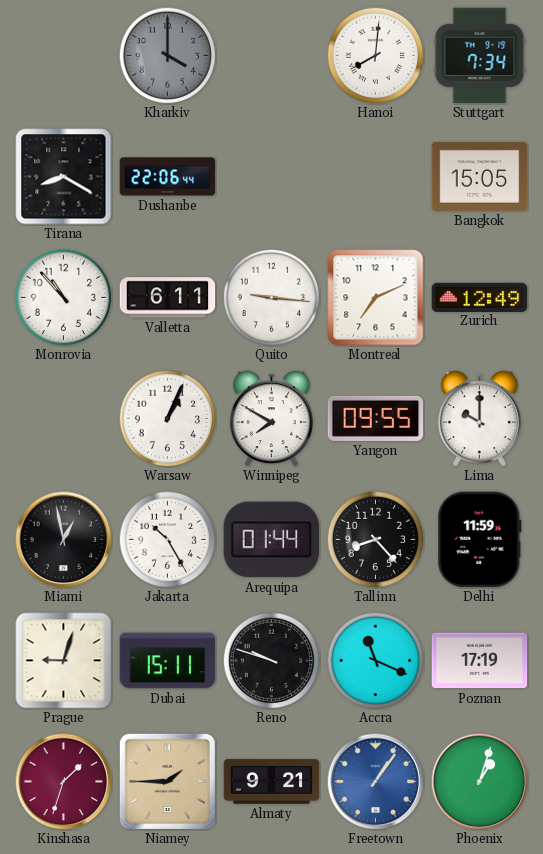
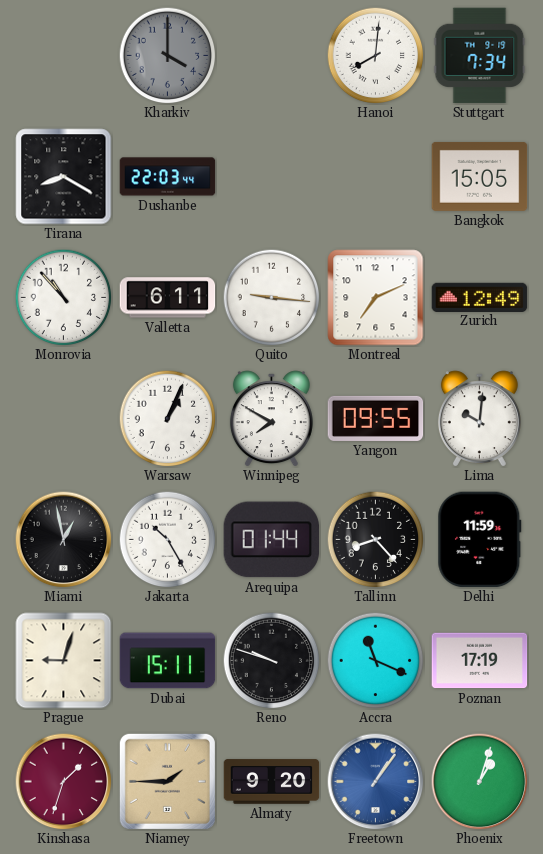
Dushanbe: 22:06 -> 22:03
Lima: 10:00 -> 10:01
Almaty: 9:21 -> 9:20
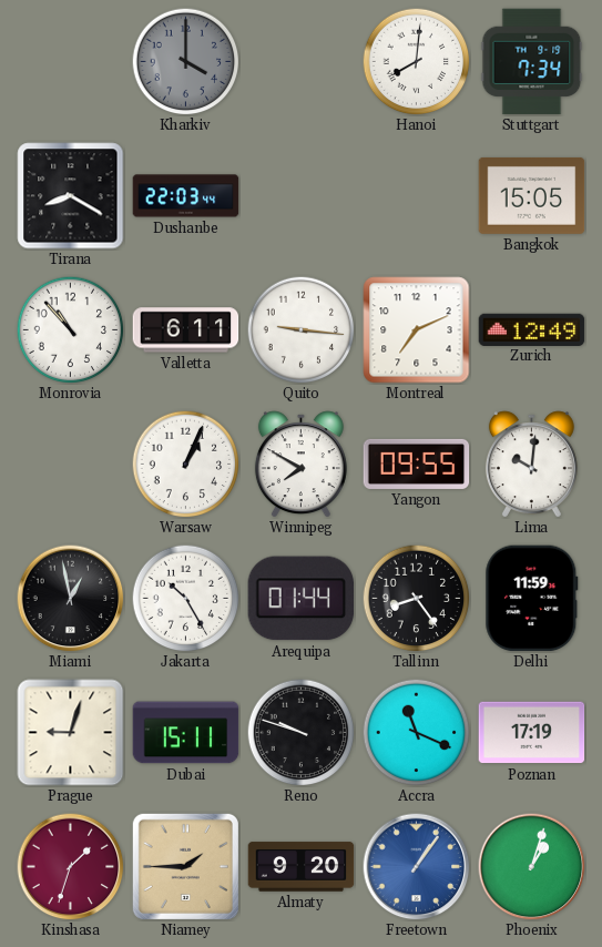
Tallinn: 8:23 -> 8:24
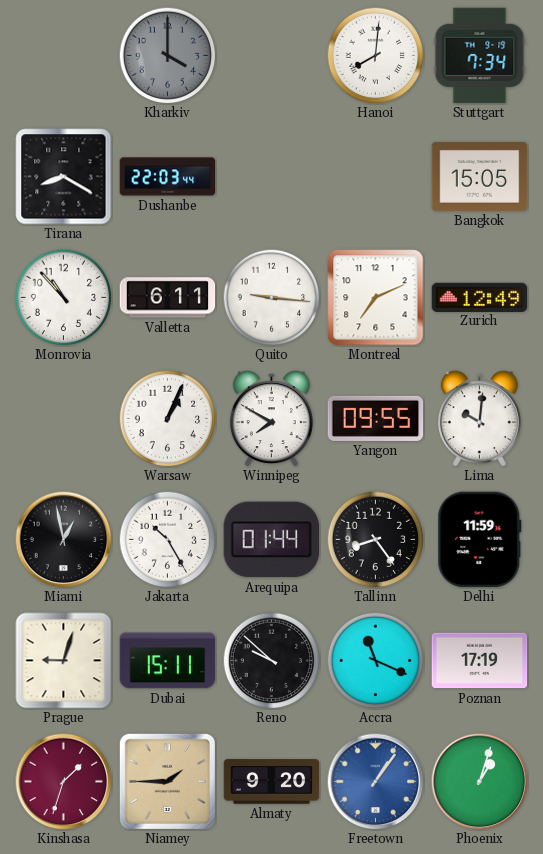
Reno: 9:48 -> 9:52
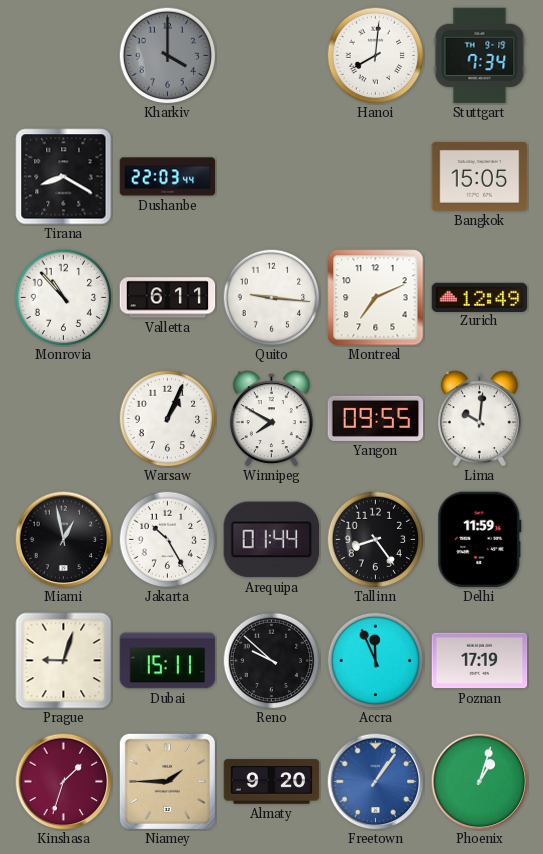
Accra: 11:19 -> 11:56
